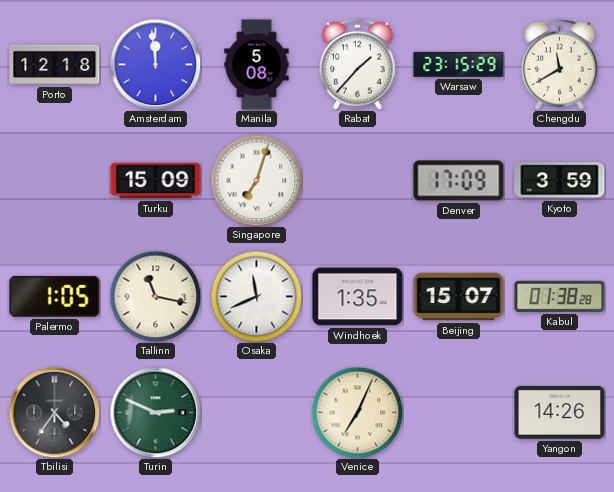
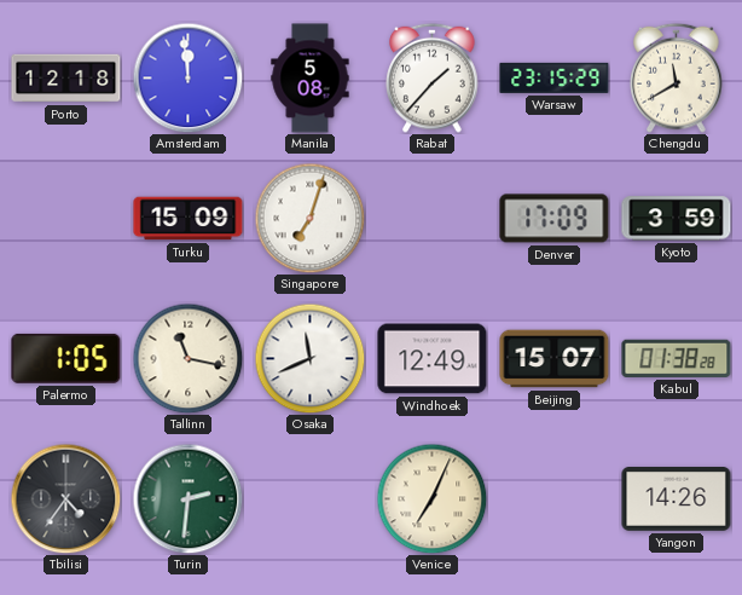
Windhoek: 1:35 -> 12:49
Turin: 2:49 -> 2:31
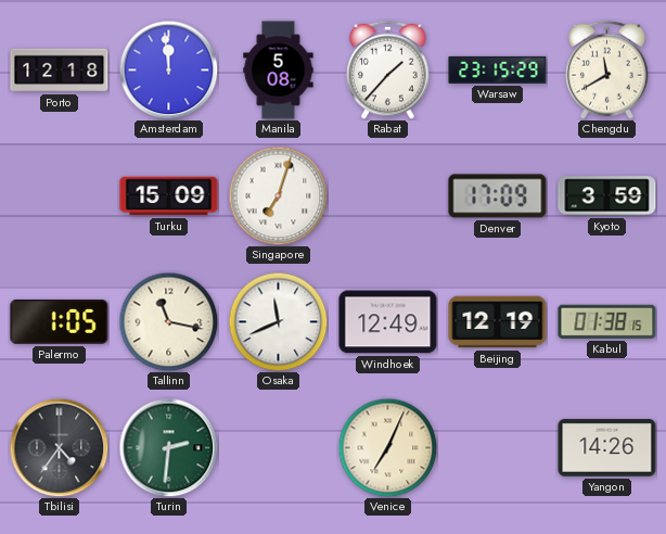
Beijing: 15:07 -> 12:19
Kabul: 01:38:28 -> 01:38:15
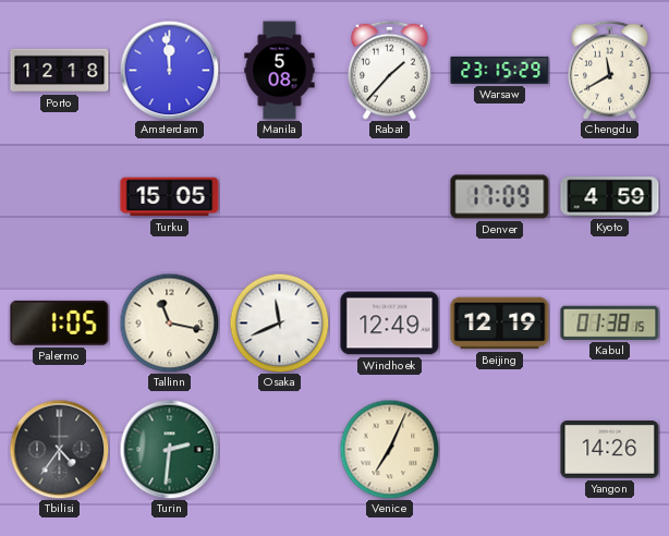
Turku: 15:09 -> 15:05
Singapore: 7:03 -> none
Kyoto: 3:59 -> 4:59
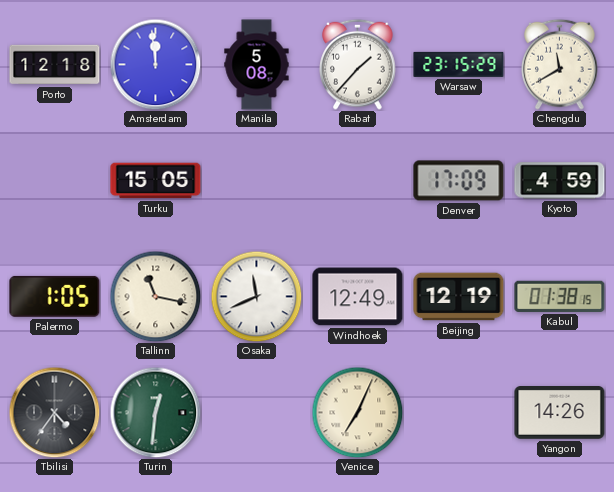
Turin: 2:31 -> 12:31
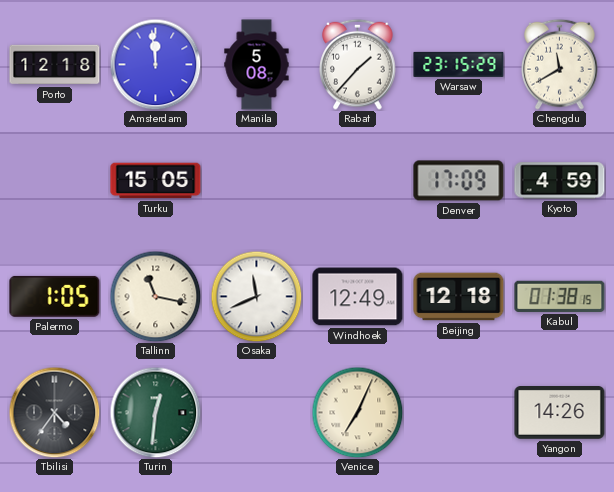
Beijing: 12:19 -> 12:18
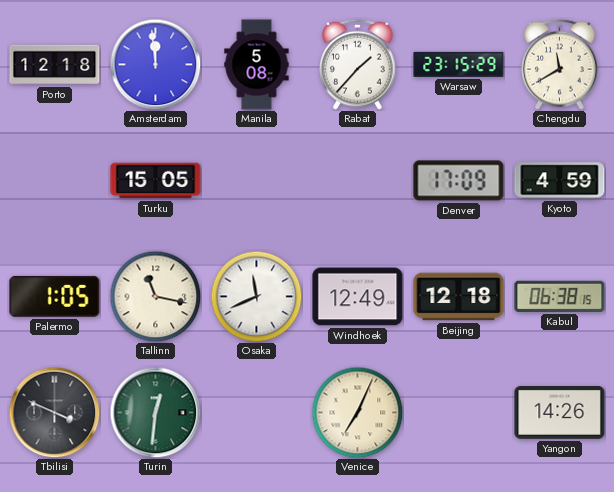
Kabul: 01:38 -> 06:38
Tbilisi: 4:36 -> 3:49
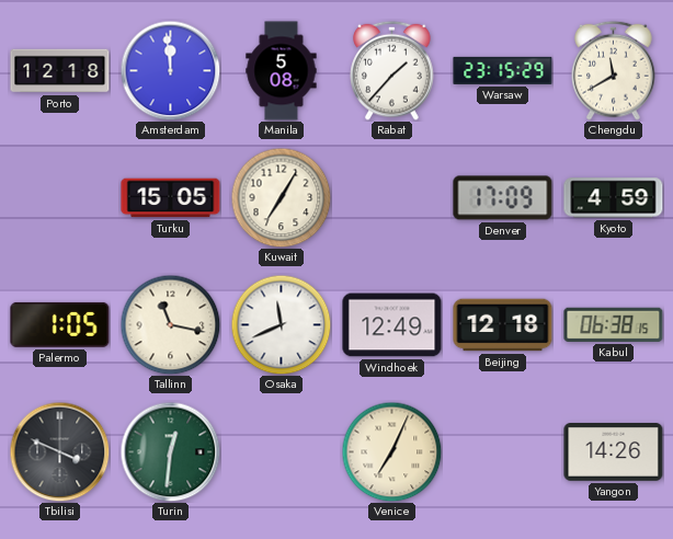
Kuwait: none -> 7:05
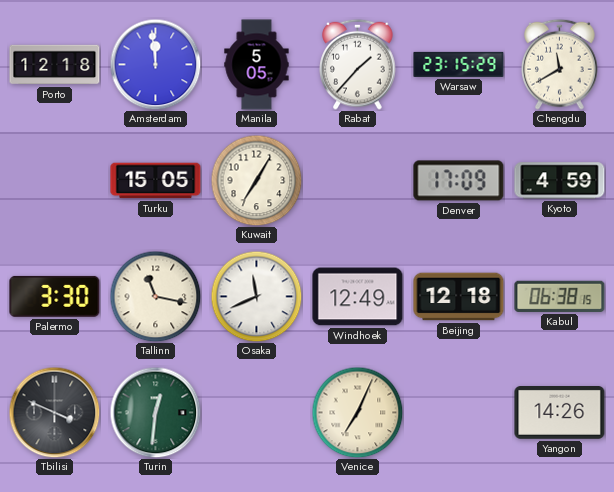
Manila: 5:08 -> 5:05
Palermo: 1:05 -> 3:30
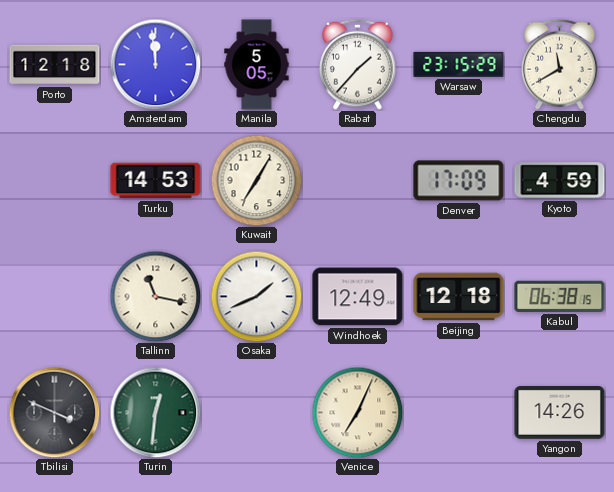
Turku: 15:05 -> 14:53
Palermo: 3:30 -> none
Osaka: 11:41 -> 1:41
